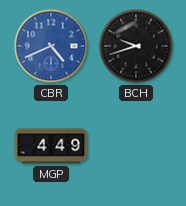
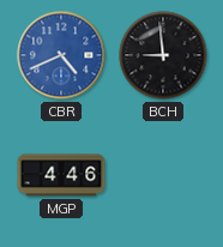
BCH: 9:42 -> 8:59
MGP: 4:49 -> 4:46
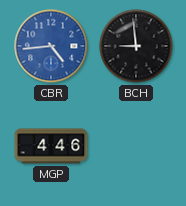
CBR: 4:41 -> 4:44
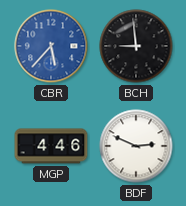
CBR: 4:44 -> 5:37
BDF: none -> 2:49
